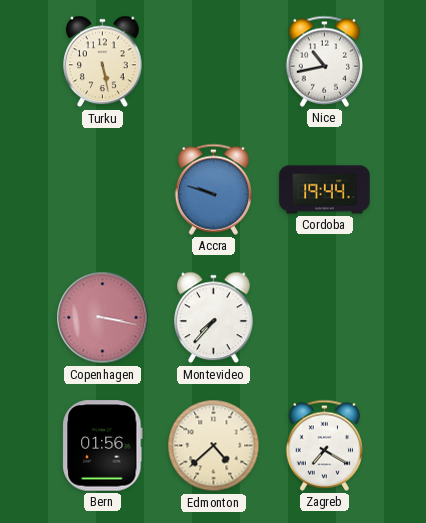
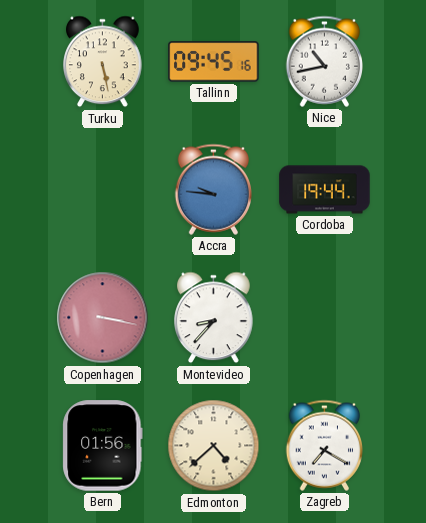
Tallinn: none -> 09:45
Accra: 9:48 -> 9:46
Montevideo: 7:37 -> 8:37
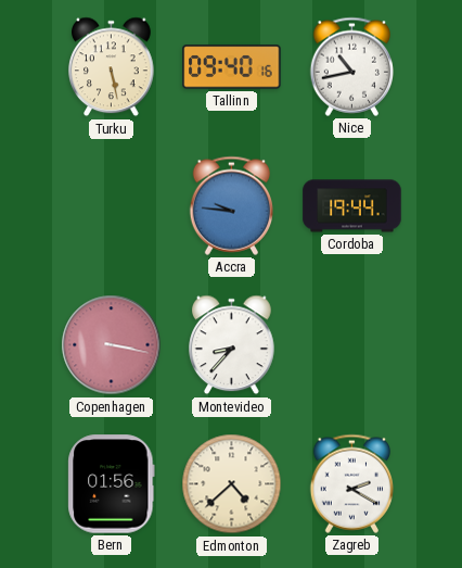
Tallinn: 09:45 -> 09:40
Zagreb: 7:20 -> 2:20
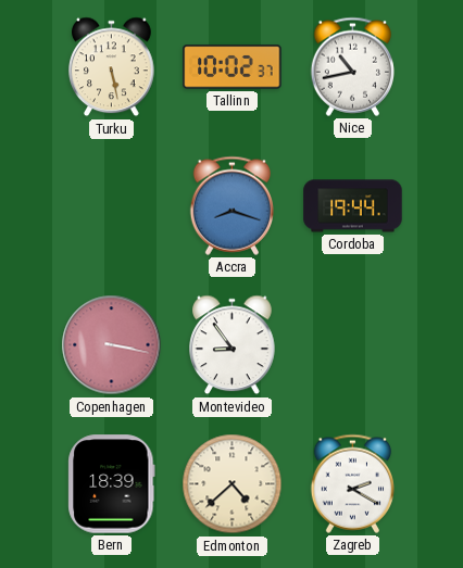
Tallinn: 09:40 -> 10:02
Accra: 9:46 -> 8:18
Montevideo: 8:37 -> 8:54
Bern: 01:56 -> 18:39
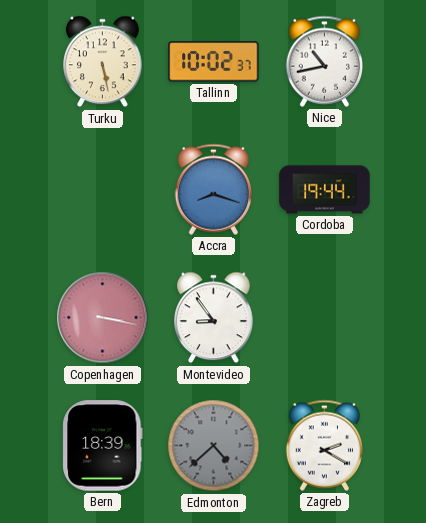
Edmonton dial: cream -> grey
